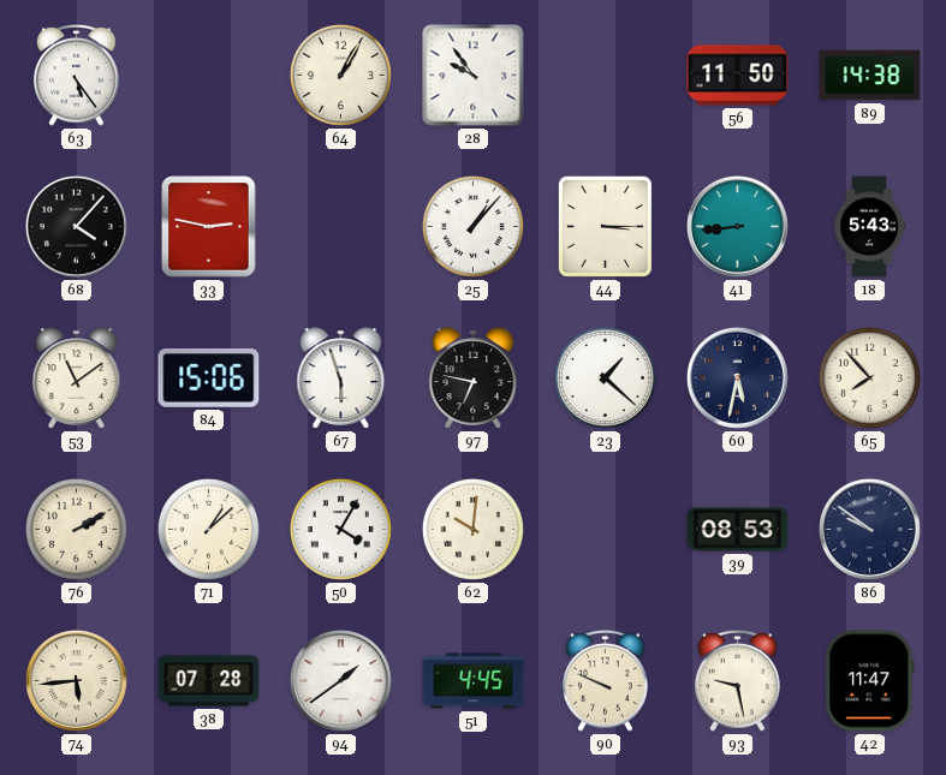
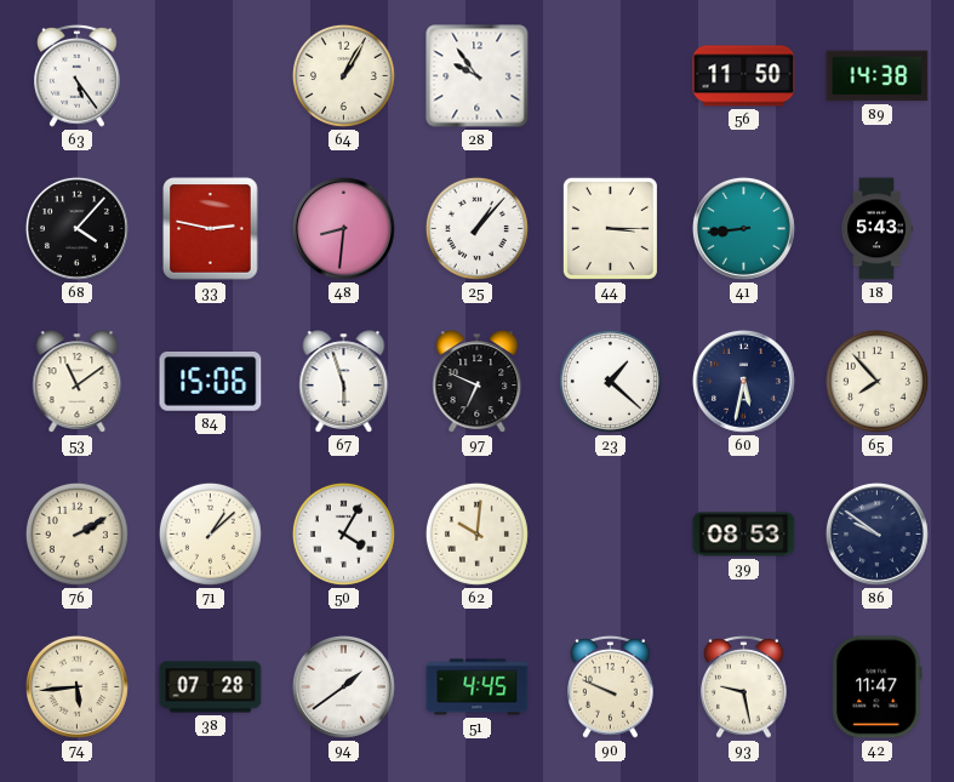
48: none -> 8:31
97: 6:47 -> 6:49
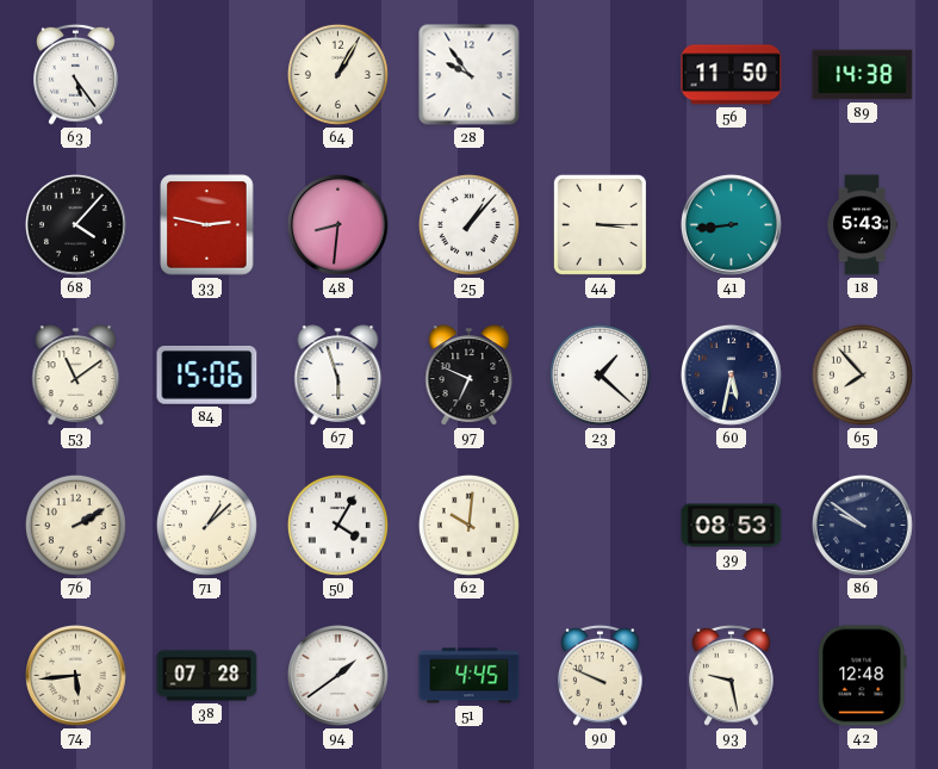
42: 11:47 -> 12:48
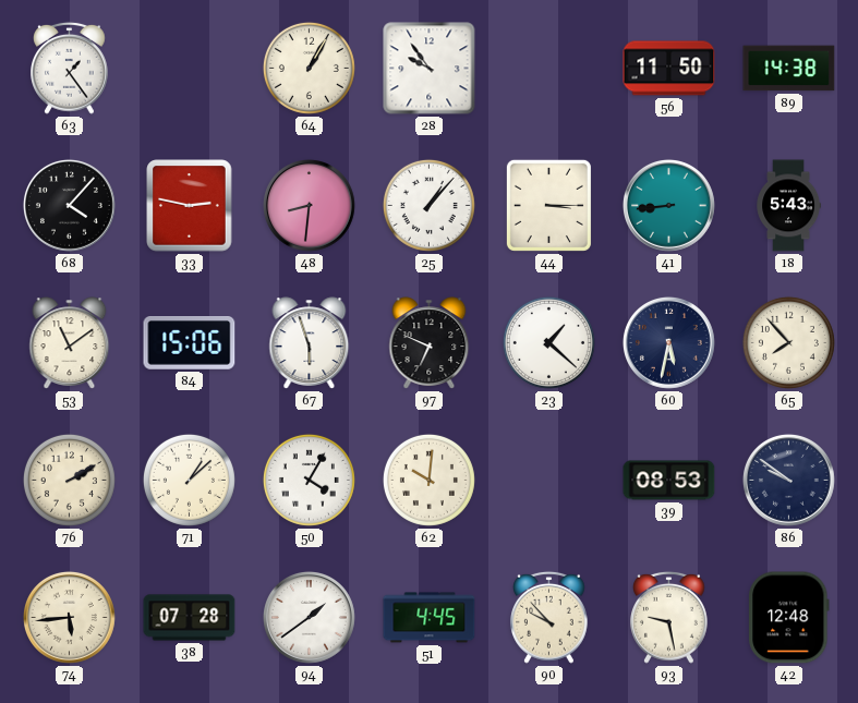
63: 5:24 -> 1:24
90: 9:49 -> 9:53
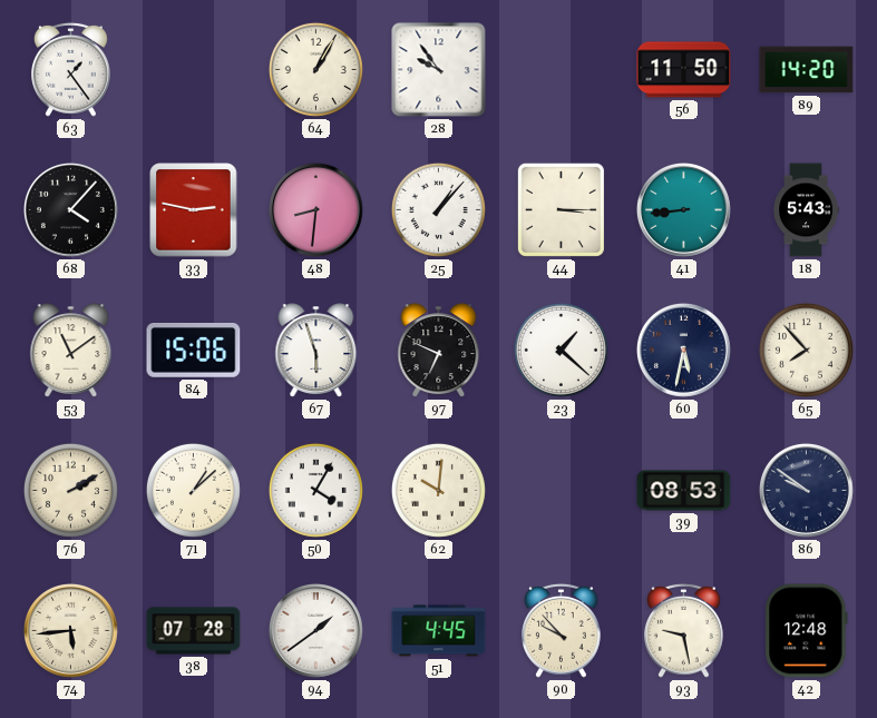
89: 14:38 -> 14:20
